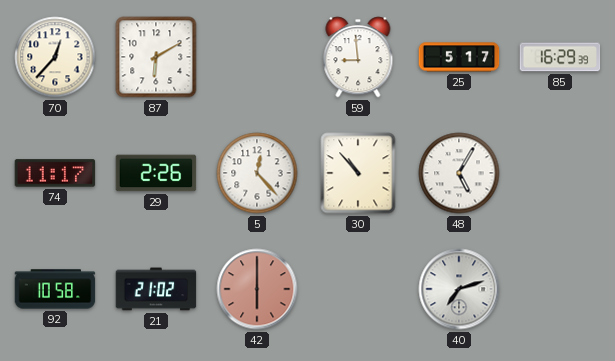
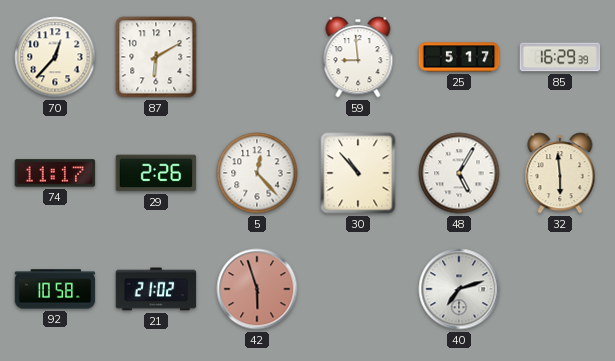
32: none -> 5:59
42: 6:00 -> 5:57
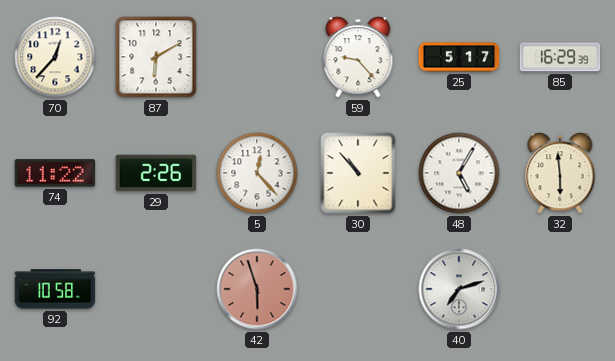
59: 8:59 -> 9:23
74: 11:17 -> 11:22
21: 21:02 -> none
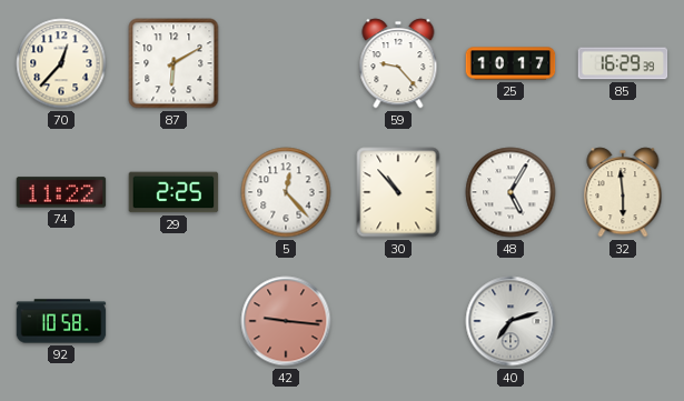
25: 5:17 -> 10:17
29: 2:26 -> 2:25
42: 5:57 -> 9:16
